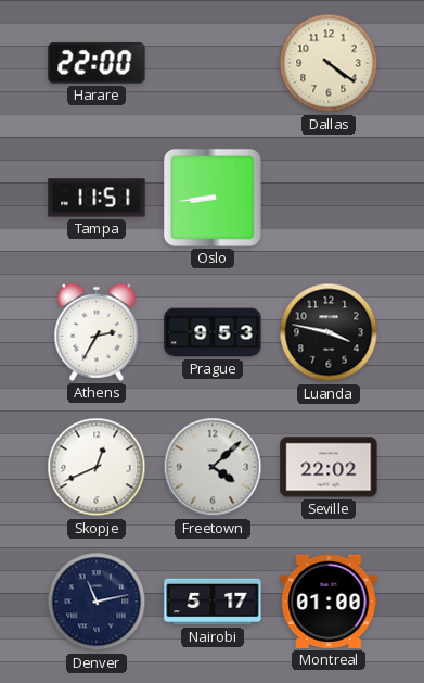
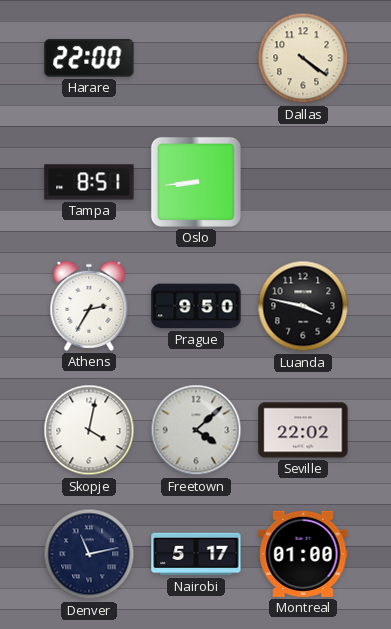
Tampa: 11:51 -> 8:51
Prague: 9:53 -> 9:50
Skopje: 12:41 -> 4:02
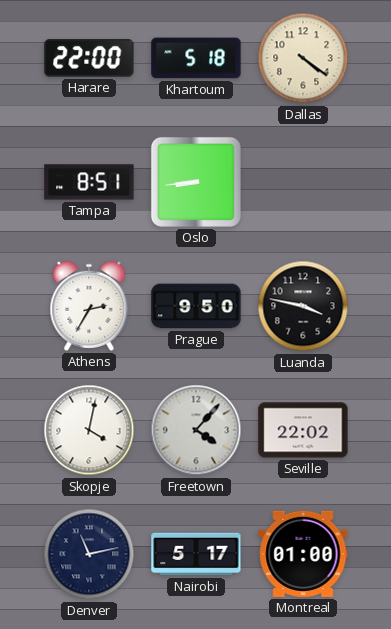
Khartoum: none -> 5:18
Freetown: 4:08 -> 4:07
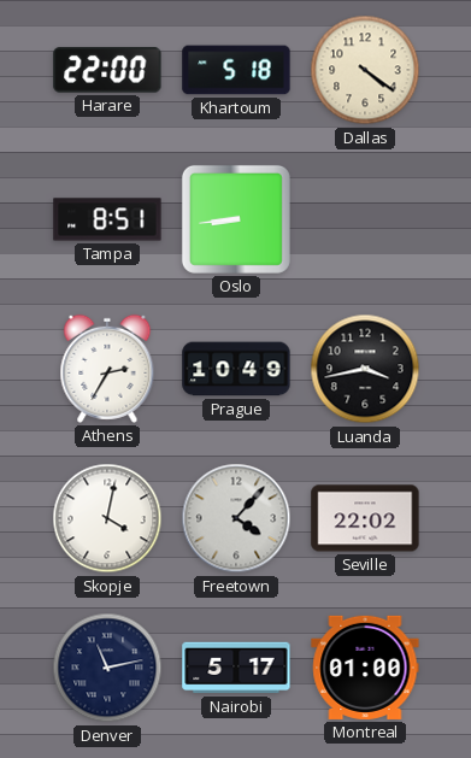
Prague: 9:50 -> 10:49
Luanda: 3:47 -> 3:43
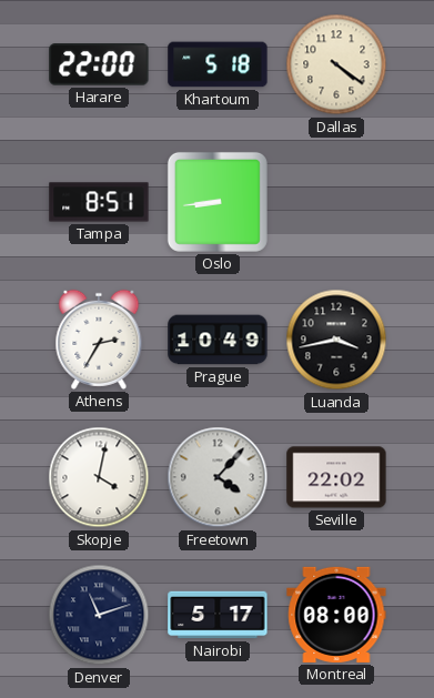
Denver: 11:13 -> 11:12
Montreal: 01:00 -> 08:00
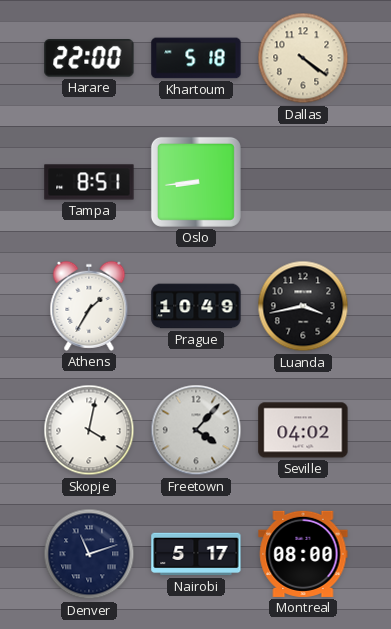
Athens: 2:35 -> 1:35
Seville: 22:02 -> 04:02
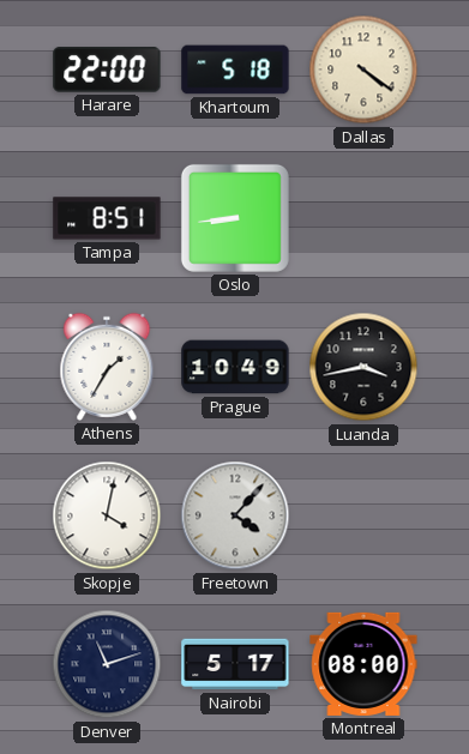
Seville: 04:02 -> none
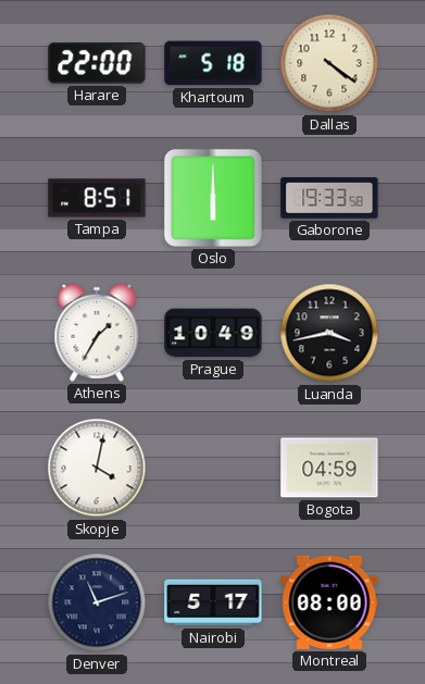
Oslo: 8:44 -> 6:00
Gaborone: none -> 19:33
Freetown: 4:07 -> none
Bogota: none -> 04:59
